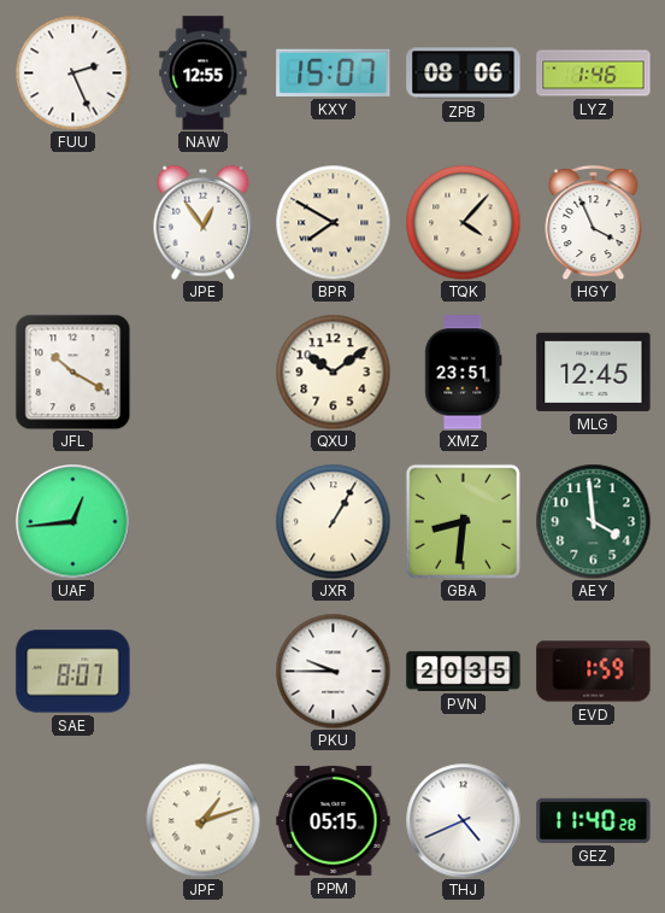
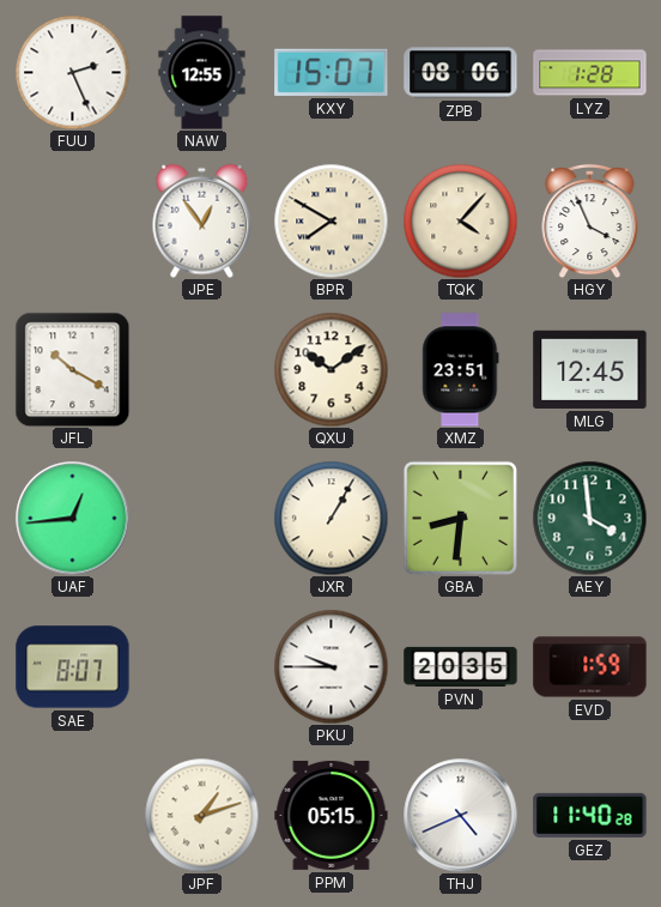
LYZ: 1:46 -> 1:28
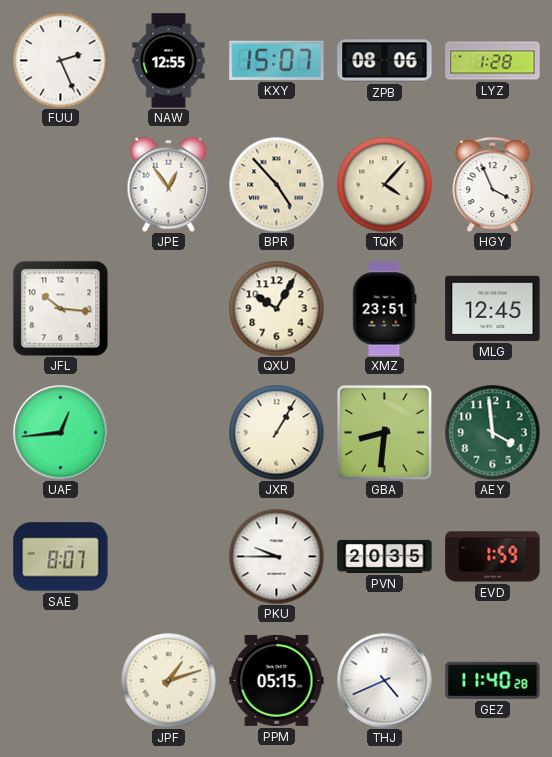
BPR: 7:50 -> 4:53
JFL: 10:20 -> 10:16
QXU: 10:09 -> 10:05
